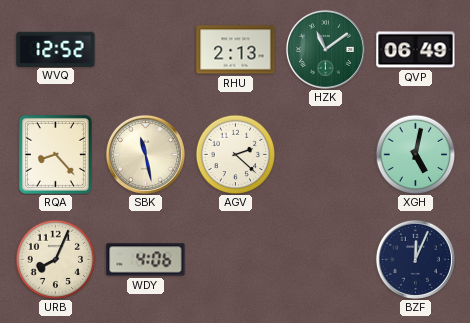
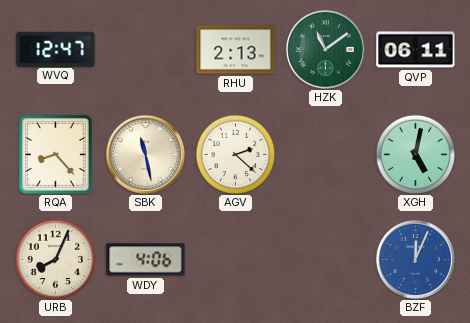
WVQ: 12:52 -> 12:47
QVP: 06:49 -> 06:11
BZF dial: navy -> blue
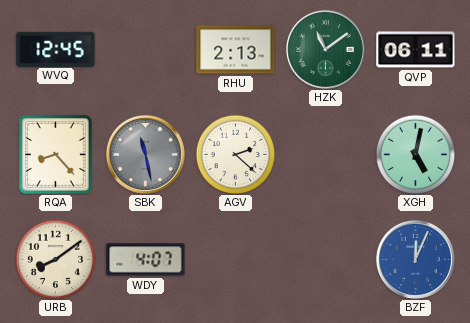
WVQ: 12:47 -> 12:45
SBK dial: cream -> grey
URB: 8:04 -> 8:09
WDY: 4:06 -> 4:07
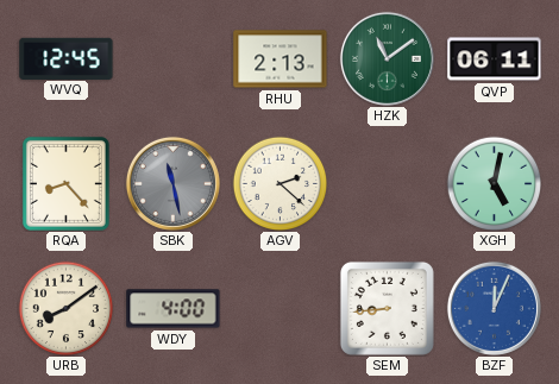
WDY: 4:07 -> 4:00
SEM: none -> 8:44
